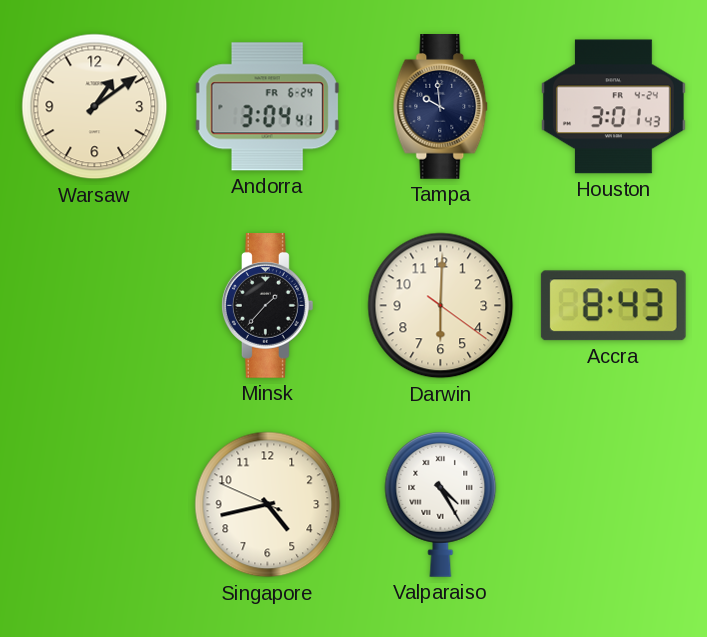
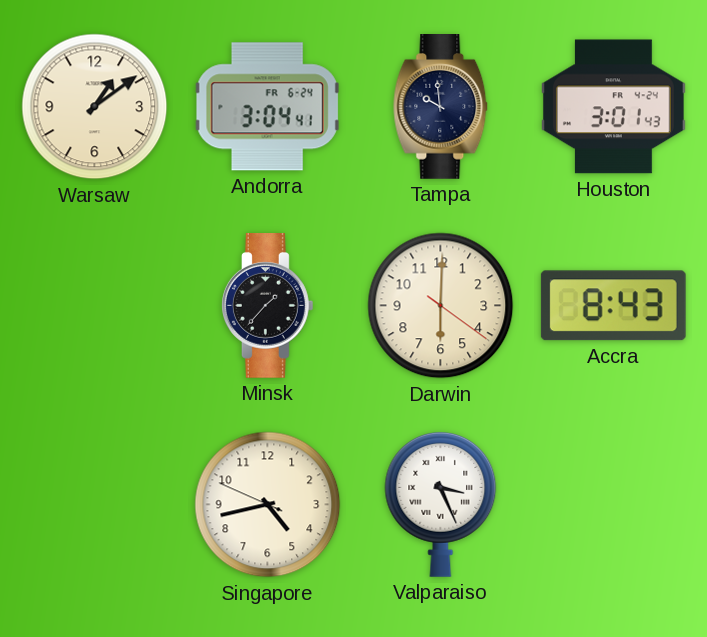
Valparaiso: 4:25 -> 3:26
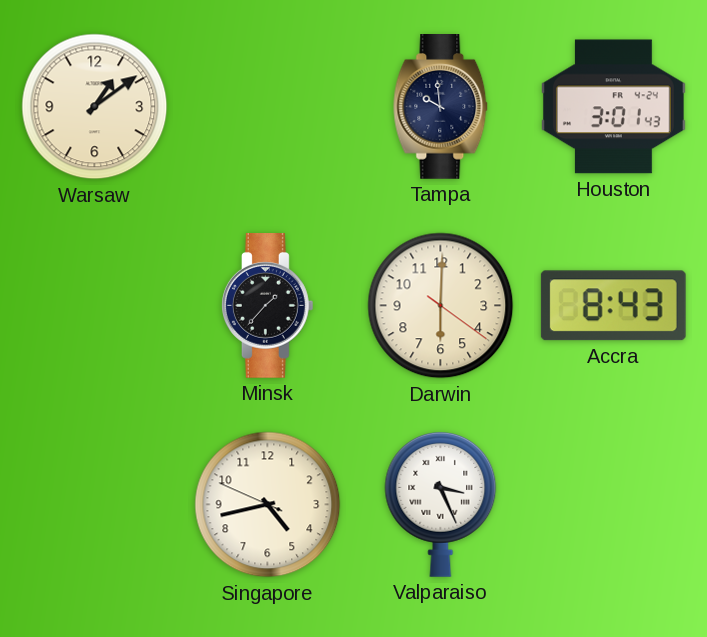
Andorra: 3:04 -> none
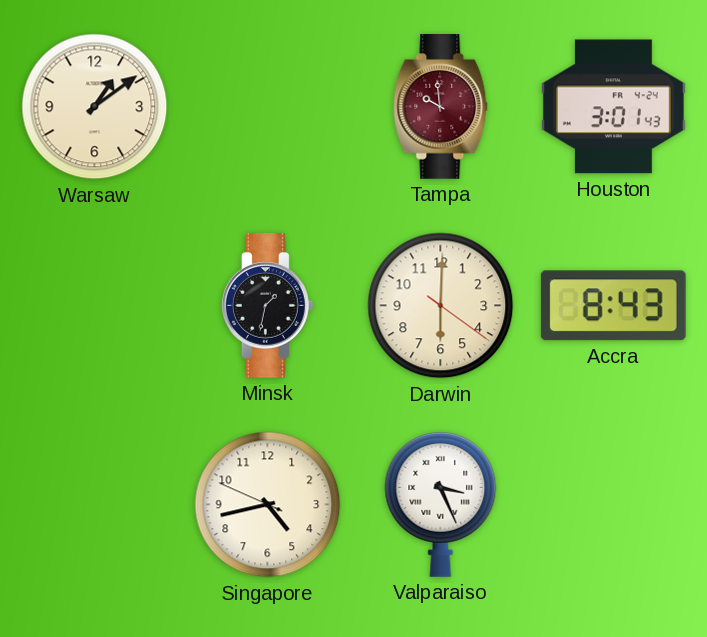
Tampa dial: navy -> burgundy
Minsk: 1:37 -> 1:32
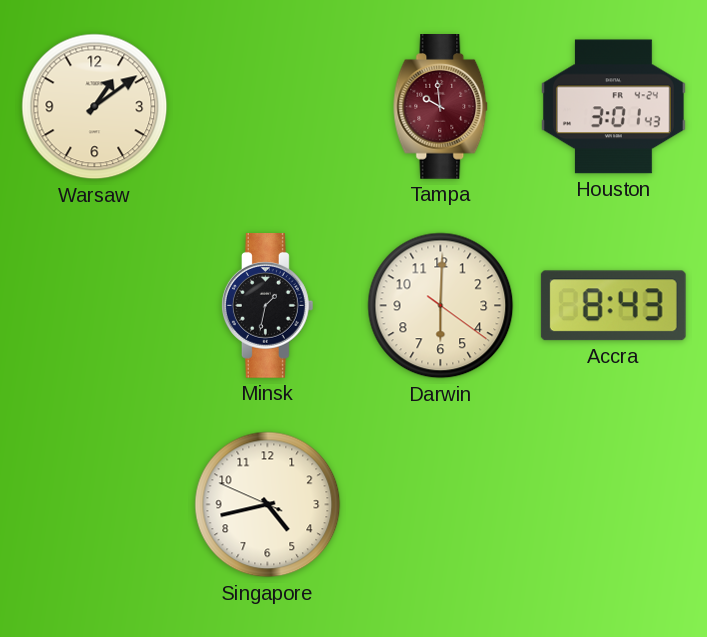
Valparaiso: 3:26 -> none
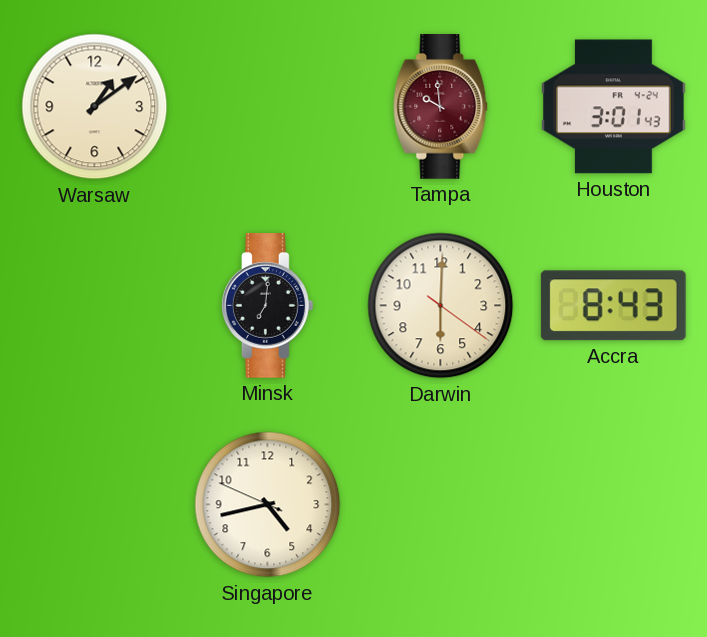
Minsk: 1:32 -> 7:01
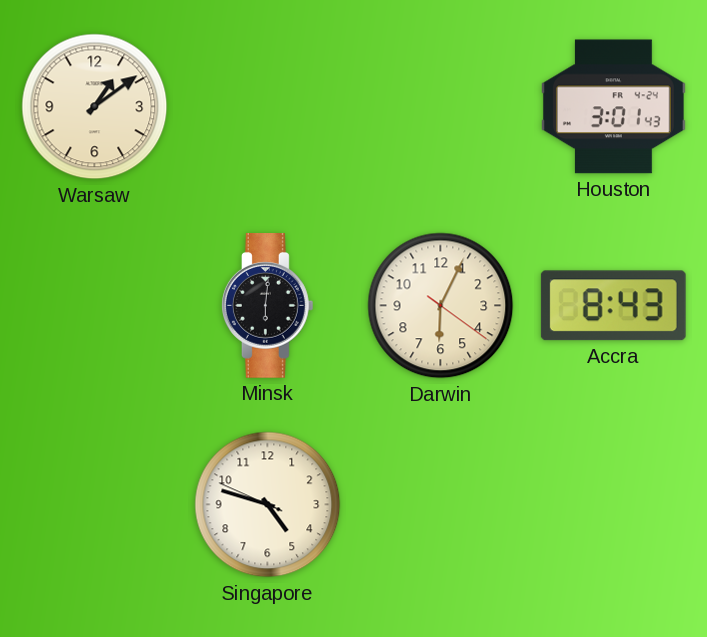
Tampa: 9:59 -> none
Minsk: 7:01 -> 6:01
Darwin: 6:00 -> 6:04
Singapore: 4:42 -> 4:47
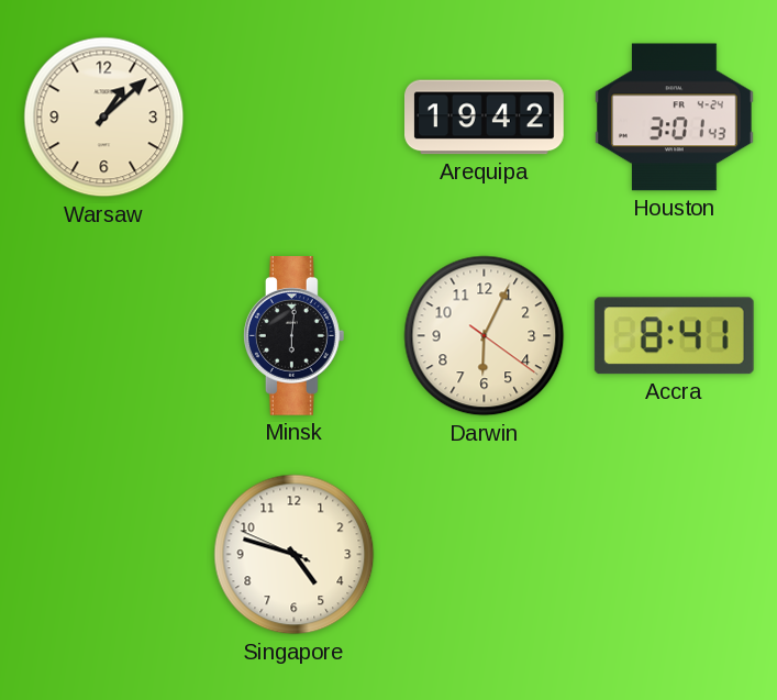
Warsaw: 1:09 -> 1:08
Arequipa: none -> 19:42
Accra: 8:43 -> 8:41
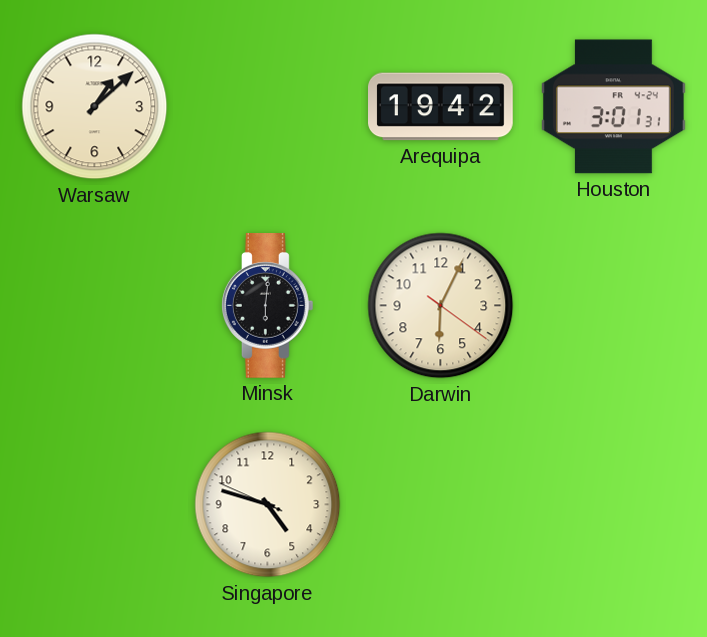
Houston: 3:01:43 -> 3:01:31
Accra: 8:41 -> none
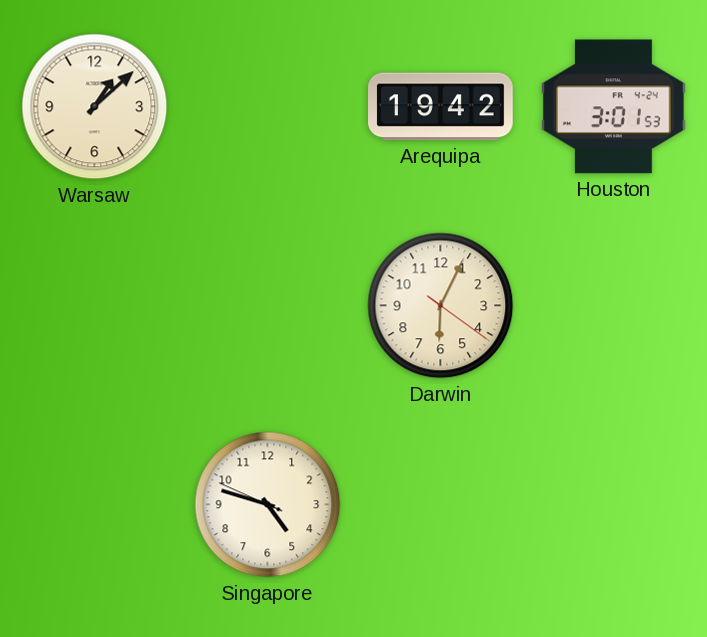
Houston: 3:01:31 -> 3:01:53
Minsk: 6:01 -> none
